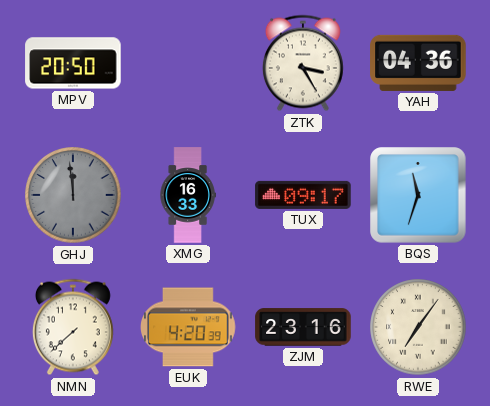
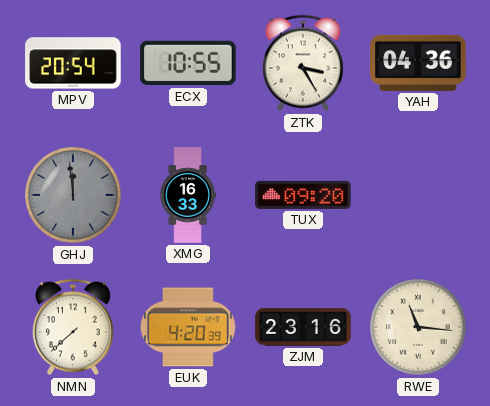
MPV: 20:50 -> 20:54
ECX: none -> 10:55
TUX: 09:17 -> 09:20
BQS: 11:33 -> none
RWE: 7:06 -> 11:16
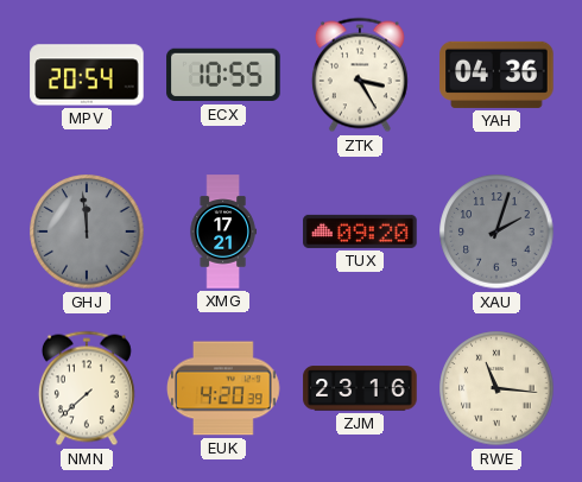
XMG: 16:33 -> 17:21
XAU: none -> 2:03
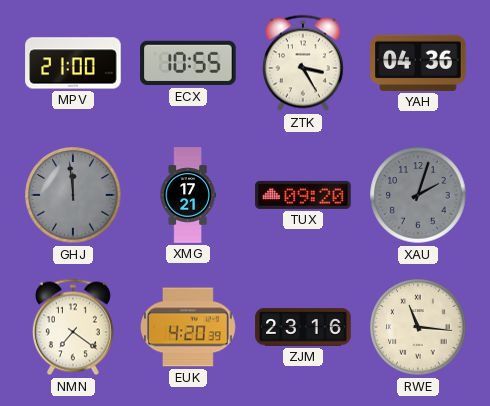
MPV: 20:54 -> 21:00
NMN: 7:38 -> 7:21
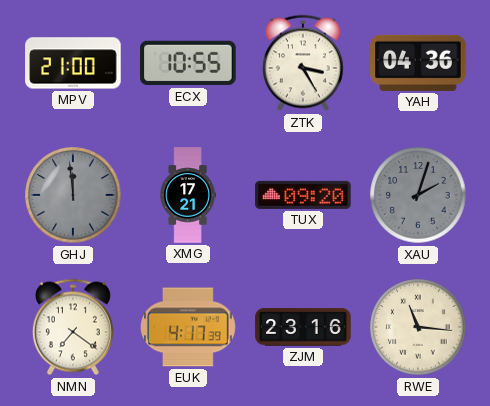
EUK: 4:20 -> 4:17
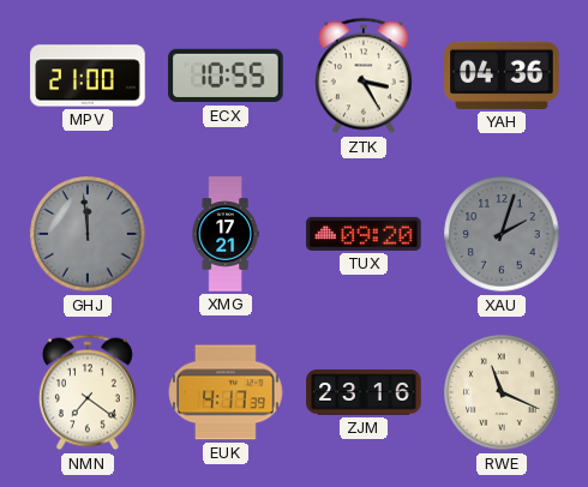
RWE: 11:16 -> 11:19
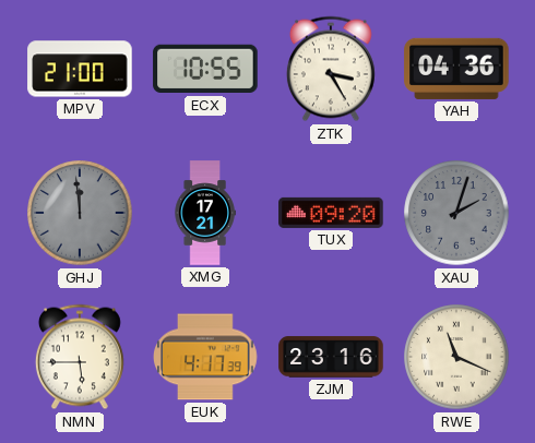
NMN: 7:21 -> 5:45
